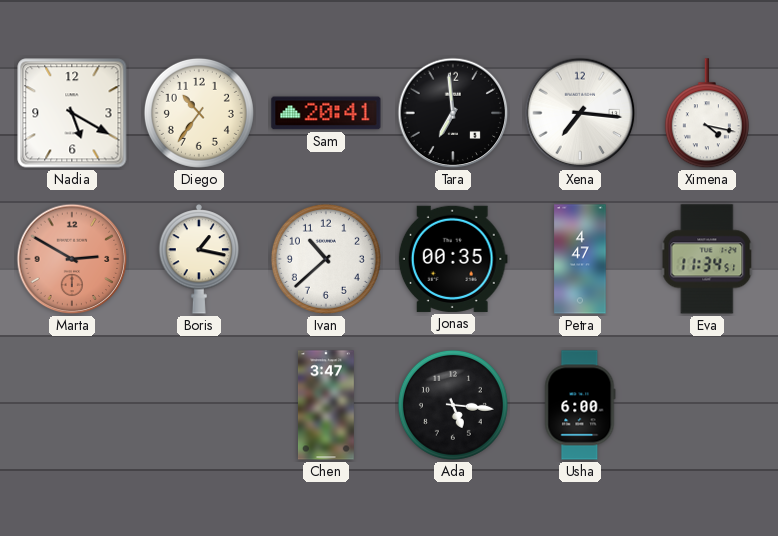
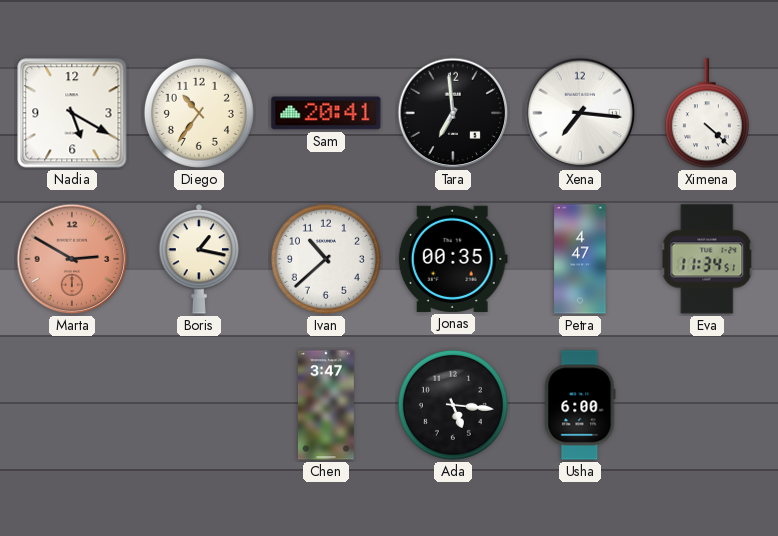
Ximena: 4:17 -> 4:22
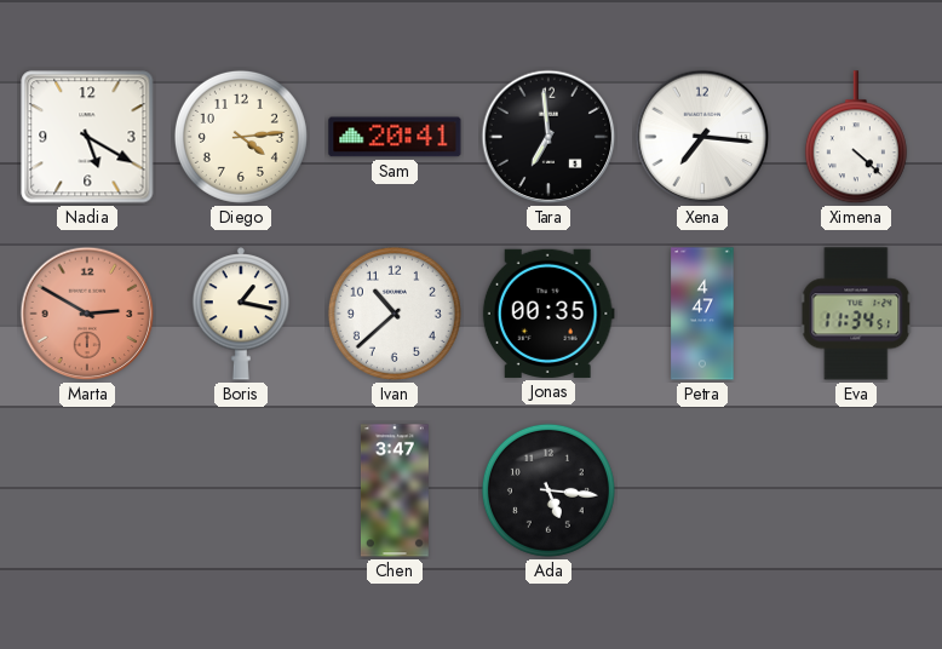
Diego: 10:36 -> 4:14
Usha: 6:00 -> none
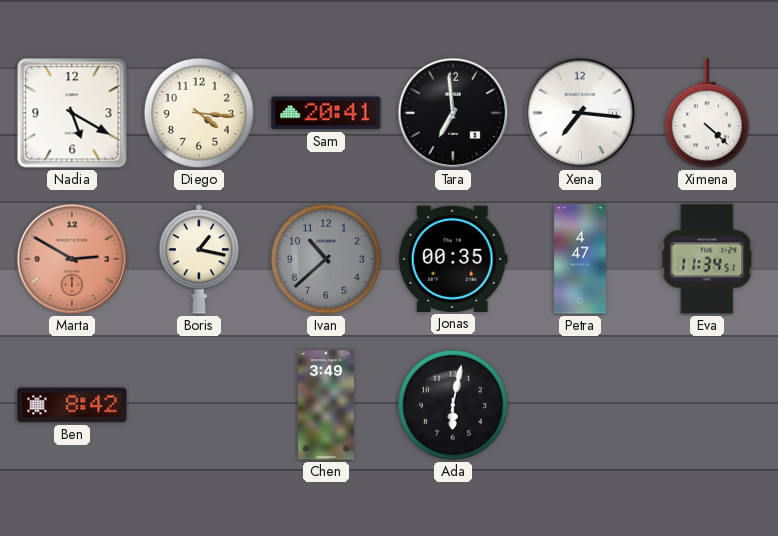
Diego: 4:14 -> 4:16
Ivan dial: white -> grey
Ben: none -> 8:42
Chen: 3:47 -> 3:49
Ada: 5:16 -> 6:02
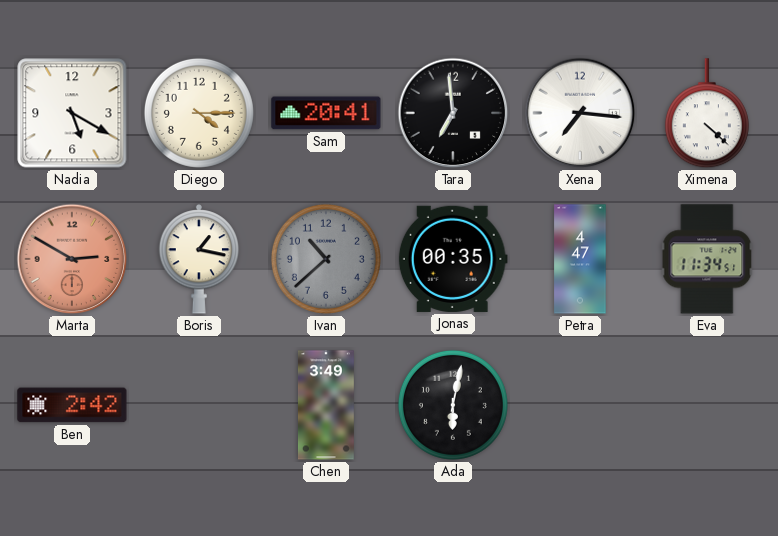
Diego: 4:16 -> 4:15
Ben: 8:42 -> 2:42
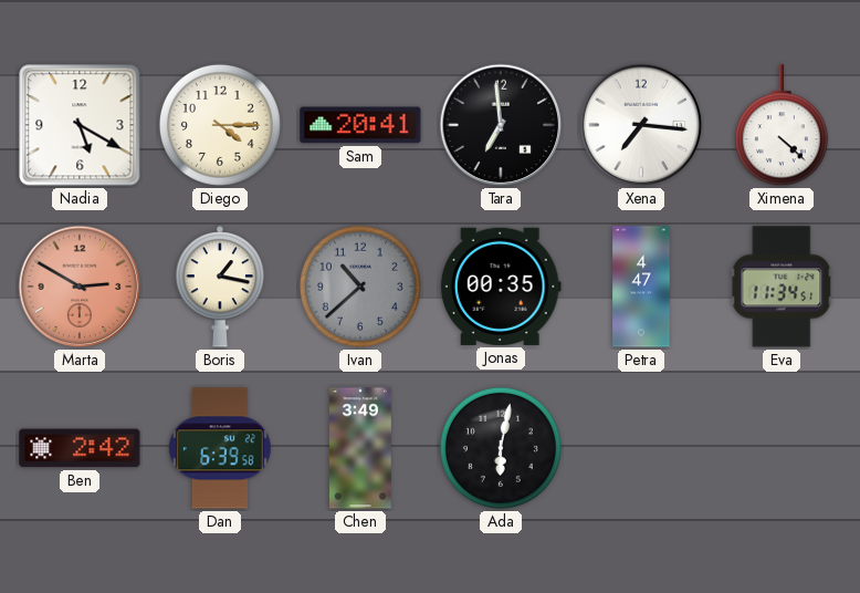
Dan: none -> 6:39
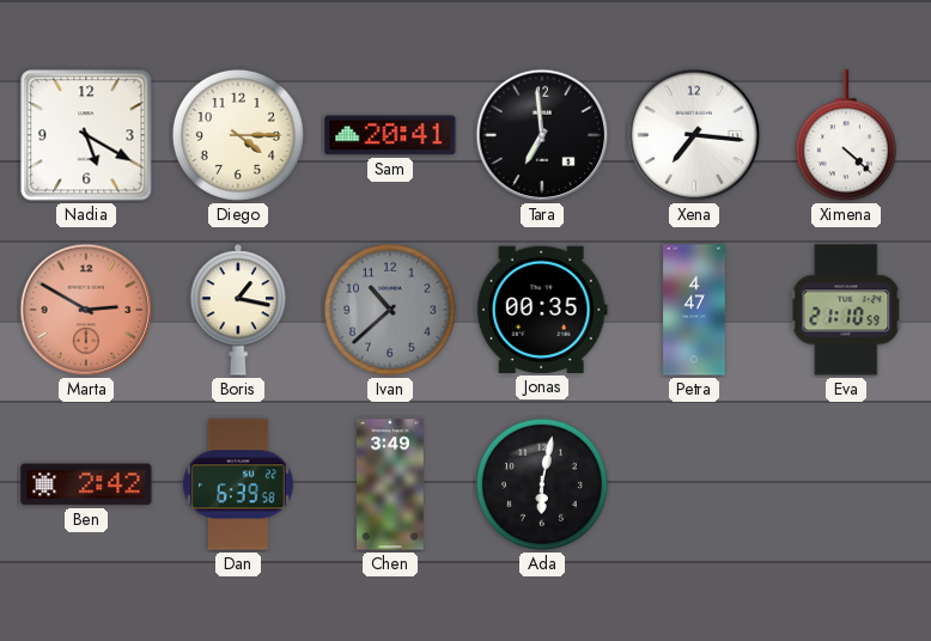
Eva: 11:34 -> 21:10
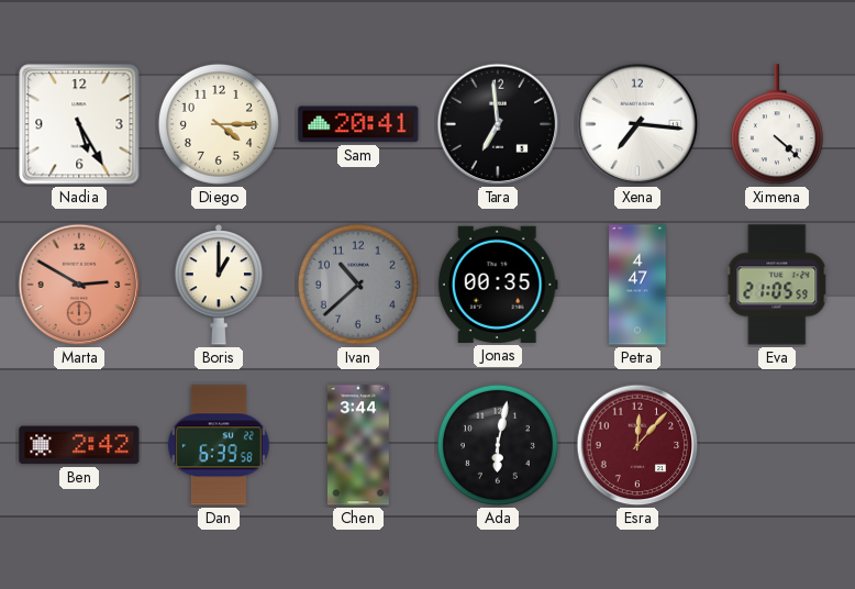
Nadia: 5:20 -> 5:25
Boris: 1:17 -> 1:00
Eva: 21:10 -> 21:05
Chen: 3:49 -> 3:44
Esra: none -> 12:07
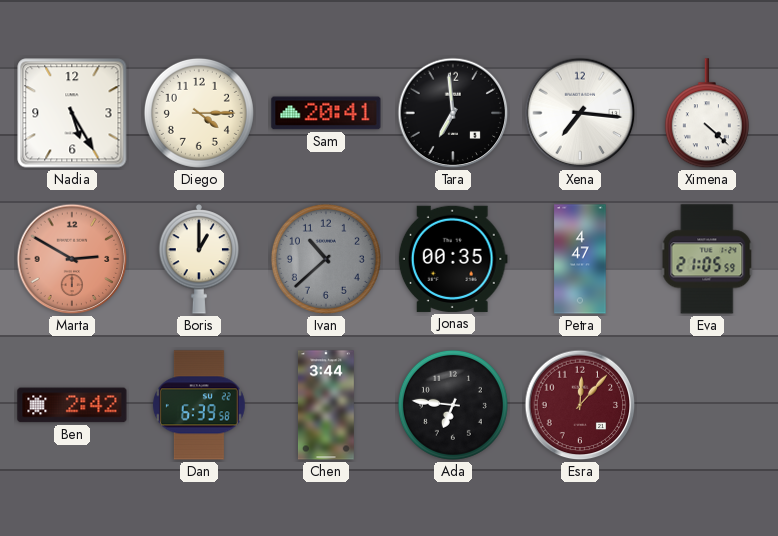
Ada: 6:02 -> 6:46
